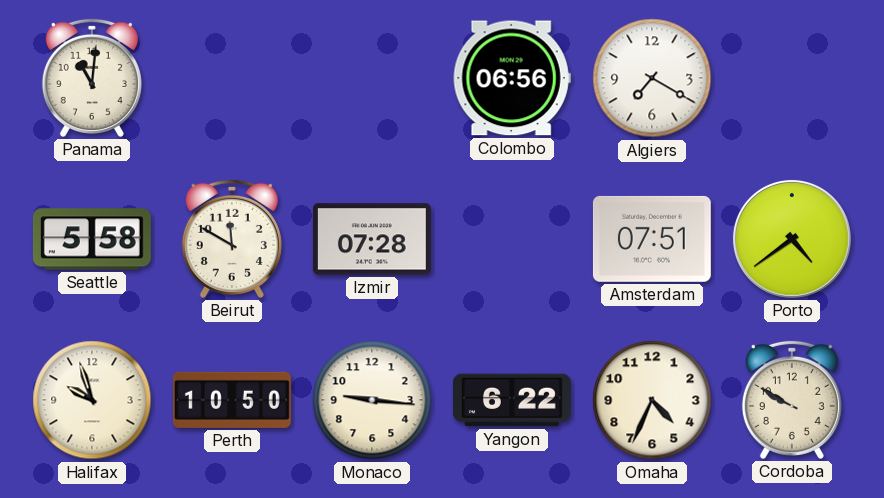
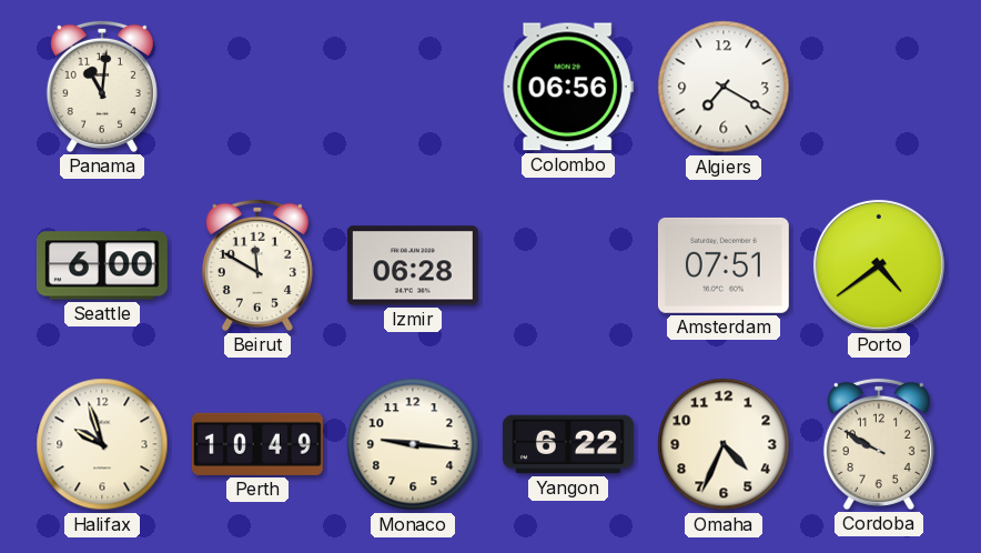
Seattle: 5:58 -> 6:00
Izmir: 07:28 -> 06:28
Perth: 10:50 -> 10:49
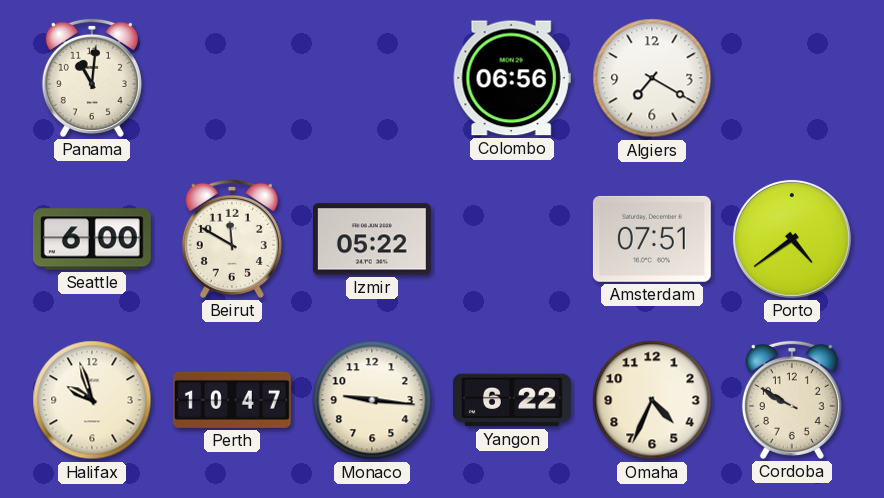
Izmir: 06:28 -> 05:22
Perth: 10:49 -> 10:47
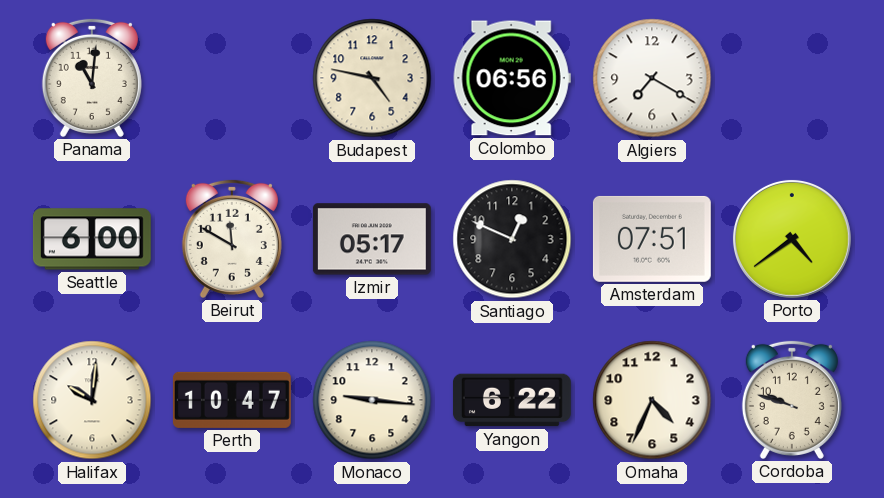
Budapest: none -> 4:47
Izmir: 05:22 -> 05:17
Santiago: none -> 12:49
Halifax: 9:57 -> 10:01
Cordoba: 9:50 -> 9:48
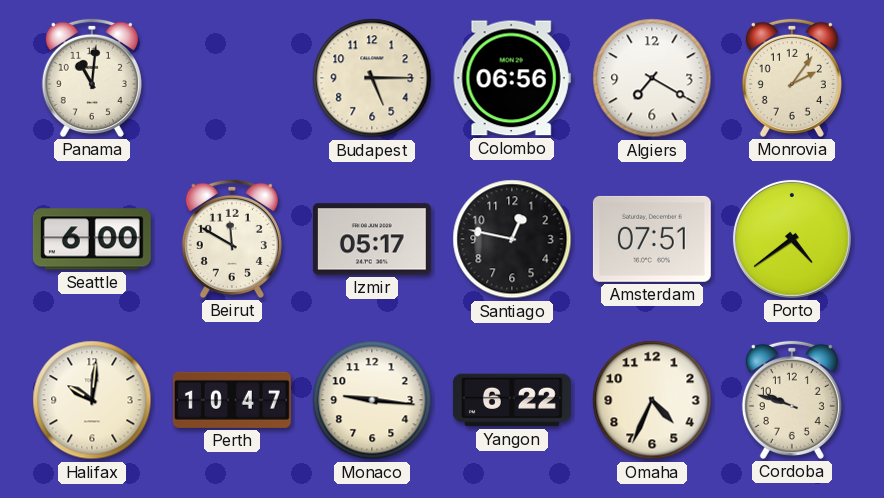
Budapest: 4:47 -> 5:15
Monrovia: none -> 2:06
Santiago: 12:49 -> 12:47
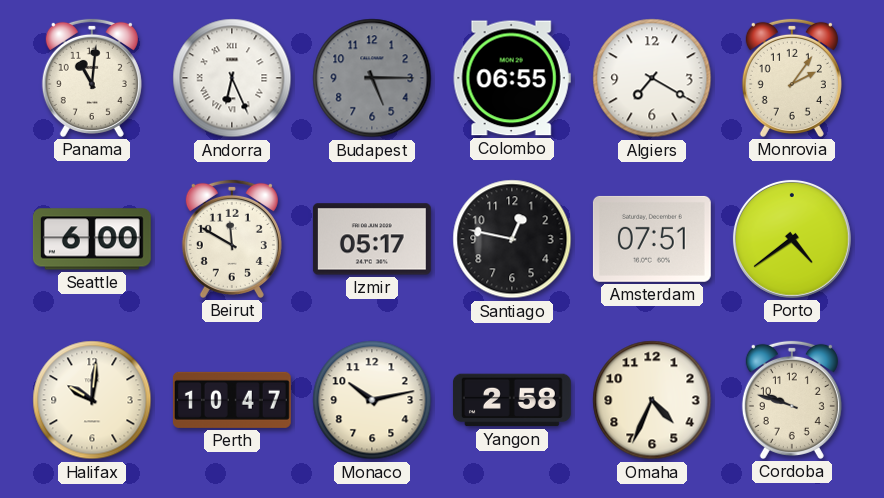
Andorra: none -> 6:26
Budapest dial: cream -> grey
Colombo: 06:56 -> 06:55
Monaco: 9:16 -> 10:13
Yangon: 6:22 -> 2:58
